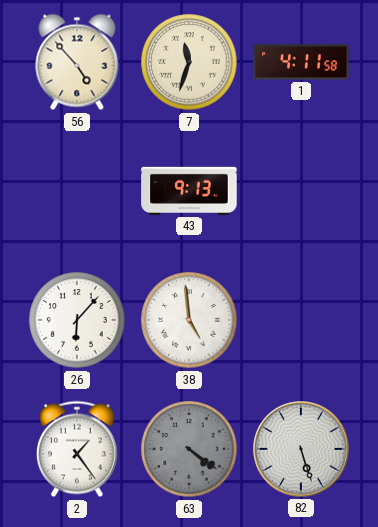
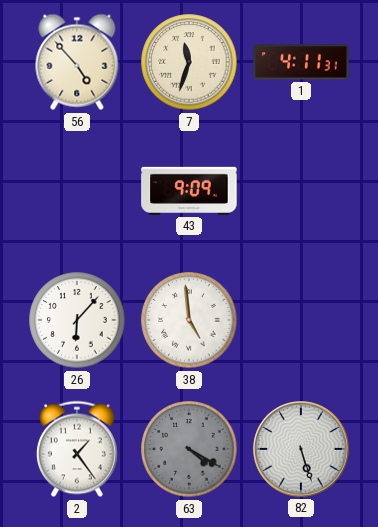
1: 4:11:58 -> 4:11:31
43: 9:13 -> 9:09
63: 4:21 -> 4:20
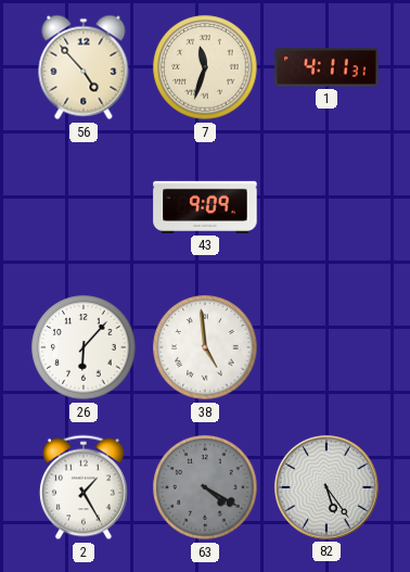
2: 1:24 -> 1:25
82: 5:27 -> 5:24
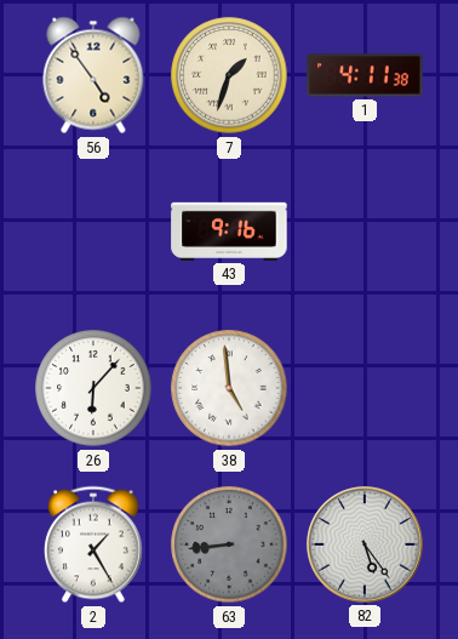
56: 4:53 -> 4:54
7: 11:33 -> 1:33
1: 4:11:31 -> 4:11:38
43: 9:09 -> 9:16
63: 4:20 -> 8:44
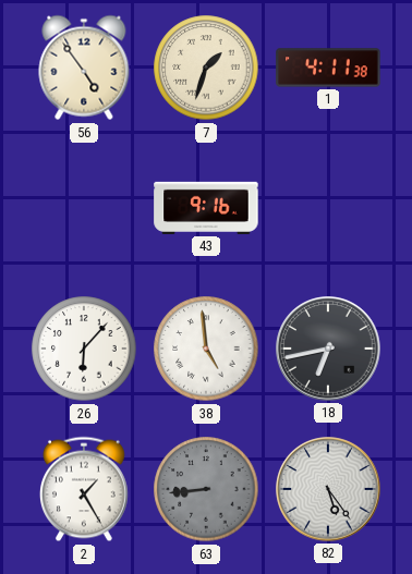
18: none -> 6:43
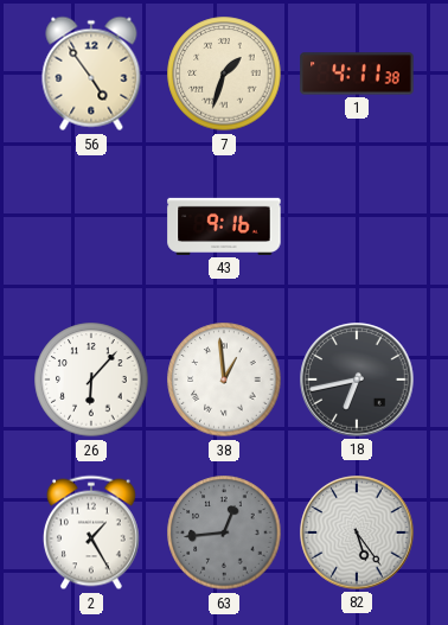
38: 4:59 -> 12:59
63: 8:44 -> 12:44
